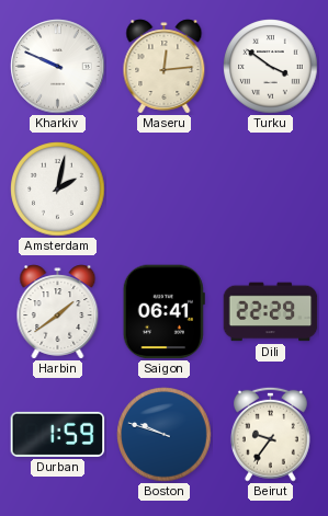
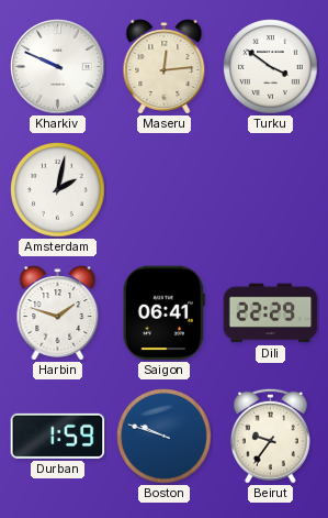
Harbin: 1:39 -> 1:48
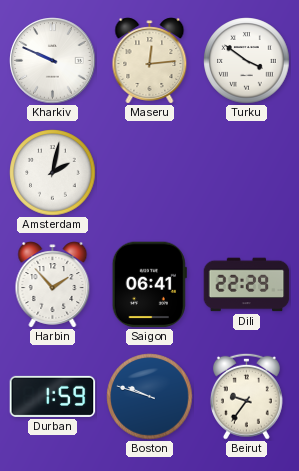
Harbin: 1:48 -> 1:53
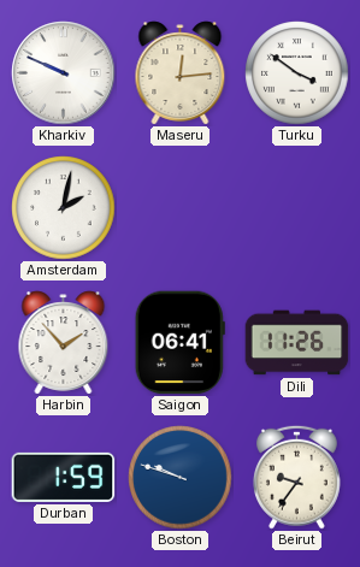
Dili: 22:29 -> 11:26
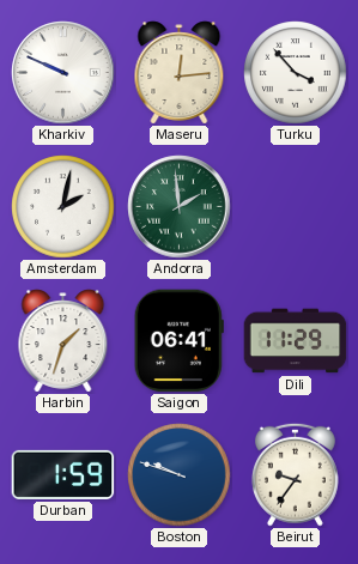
Turku: 3:51 -> 3:53
Andorra: none -> 1:59
Harbin: 1:53 -> 1:33
Dili: 11:26 -> 11:29
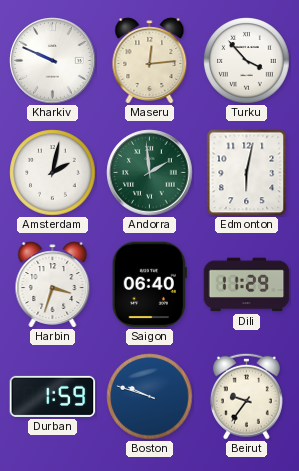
Edmonton: none -> 6:02
Harbin: 1:33 -> 3:33
Saigon: 06:41 -> 06:40
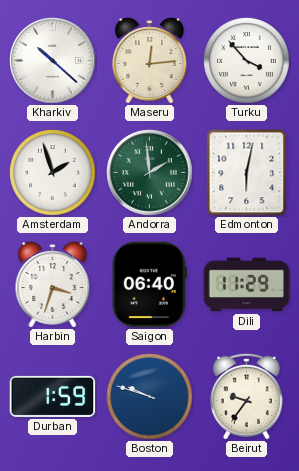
Kharkiv: 9:49 -> 10:22
Amsterdam: 2:02 -> 1:57
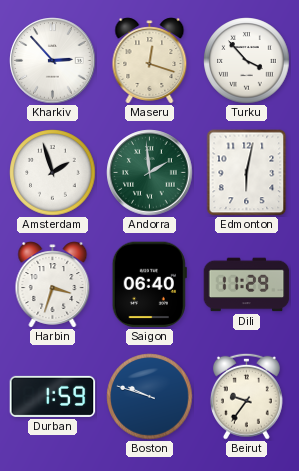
Kharkiv: 10:22 -> 2:53
Maseru: 12:14 -> 12:18
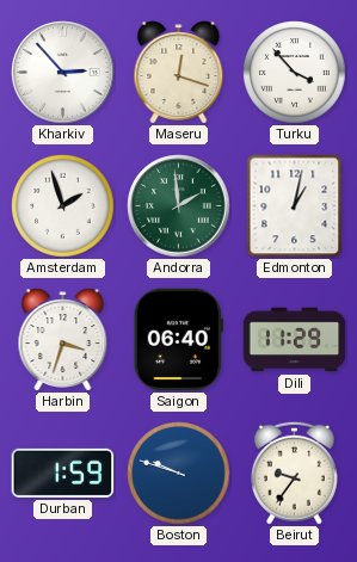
Edmonton: 6:02 -> 1:02
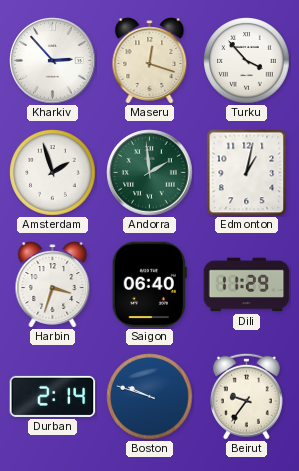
Durban: 1:59 -> 2:14
